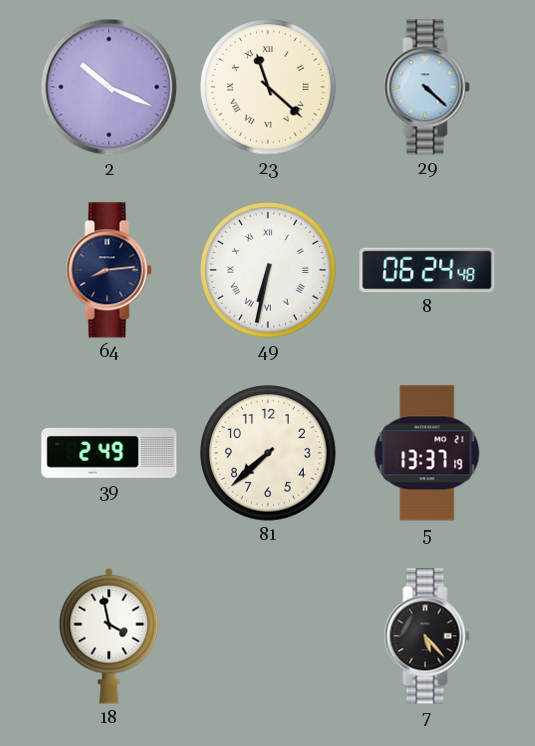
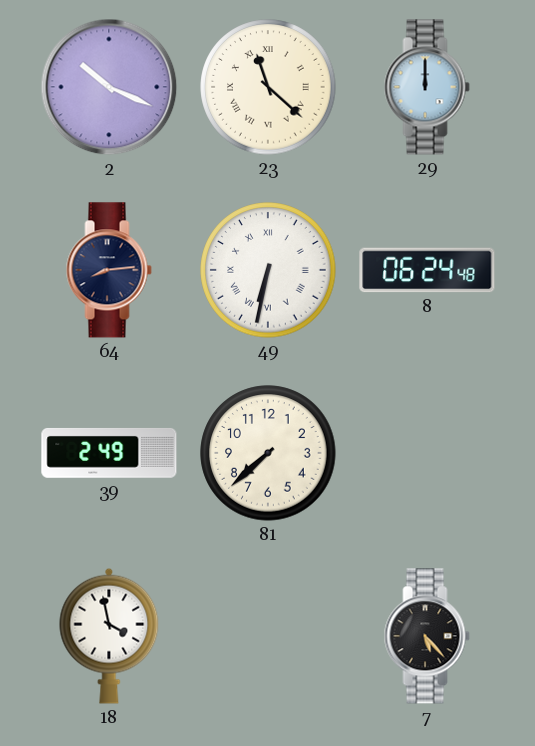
29: 4:22 -> 12:00
5: 13:37 -> none
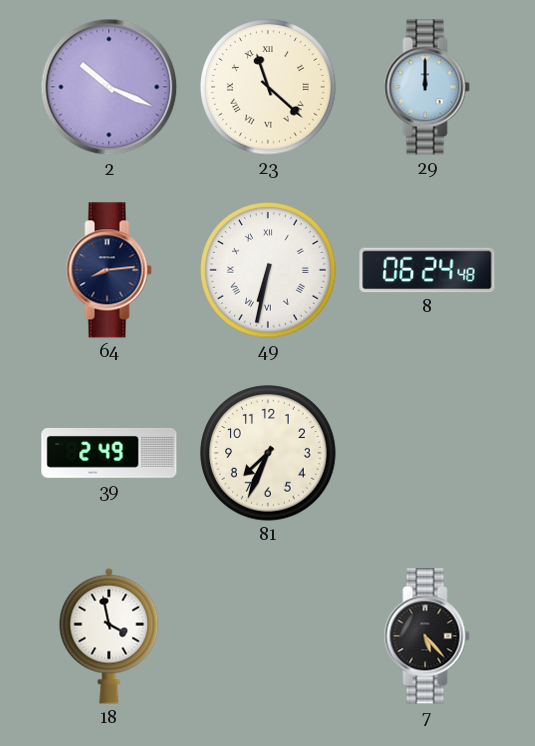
81: 7:38 -> 7:34
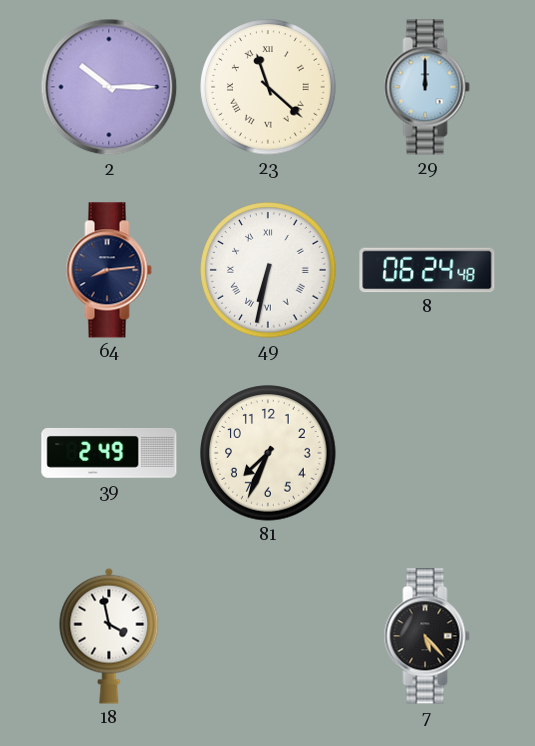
2: 10:19 -> 10:15
